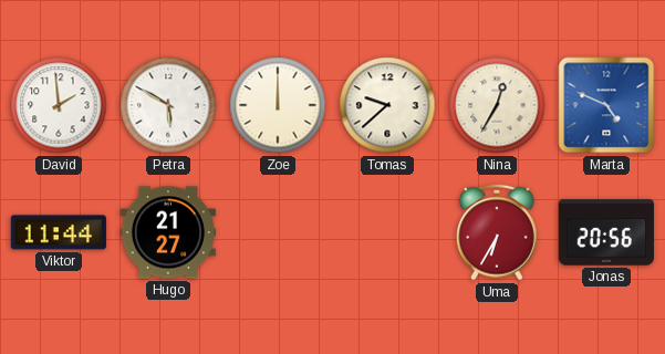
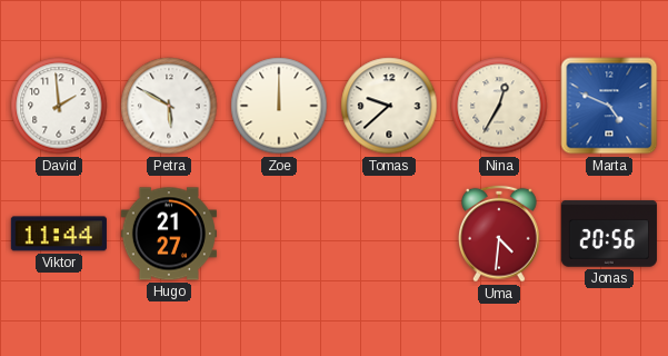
Uma: 6:35 -> 4:31
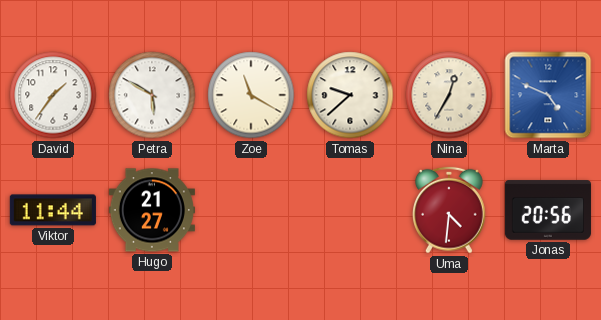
David: 1:59 -> 1:36
Zoe: 12:00 -> 11:20
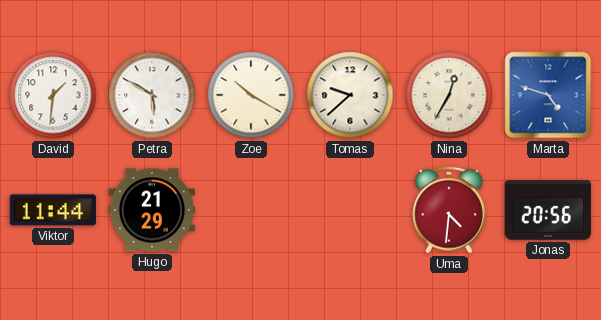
David: 1:36 -> 1:31
Zoe: 11:20 -> 10:20
Marta: 4:49 -> 4:48
Hugo: 21:27 -> 21:29
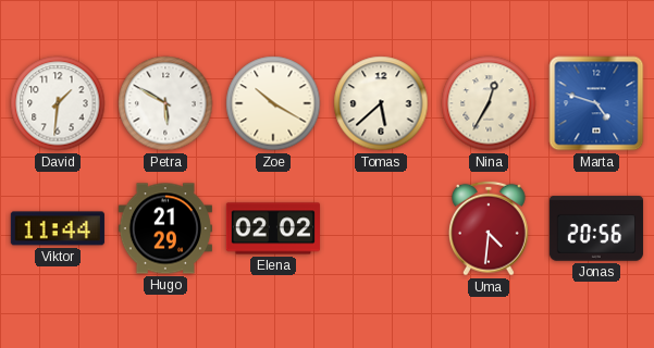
Tomas: 9:38 -> 5:38
Elena: none -> 02:02
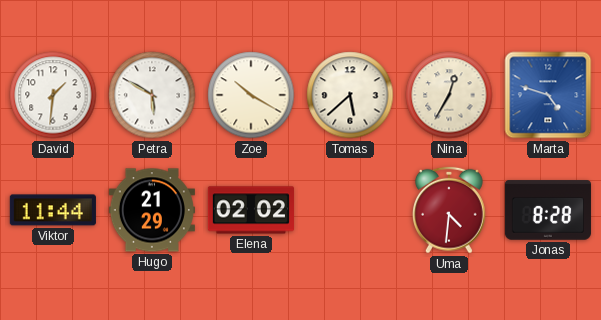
Jonas: 20:56 -> 8:28
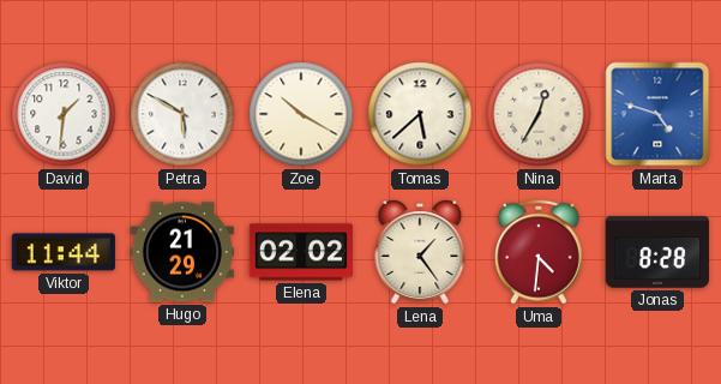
Lena: none -> 1:24
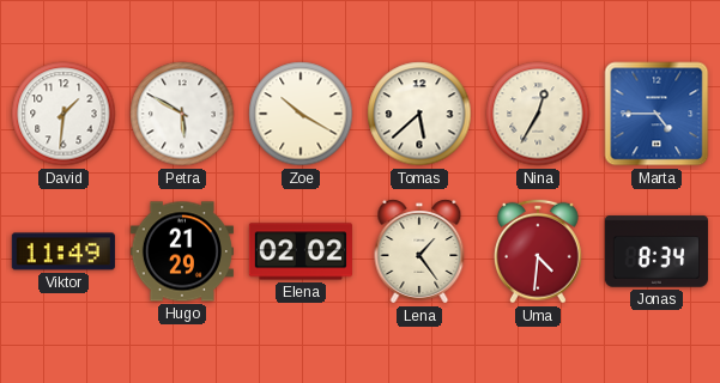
Marta: 4:48 -> 4:45
Viktor: 11:44 -> 11:49
Jonas: 8:28 -> 8:34
